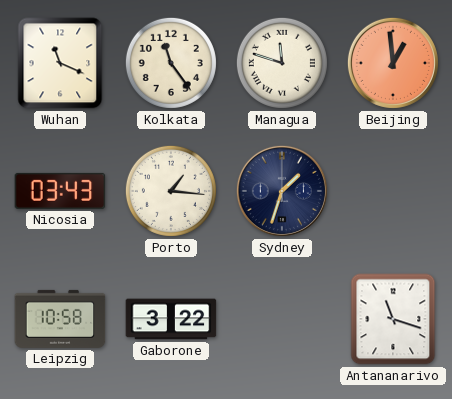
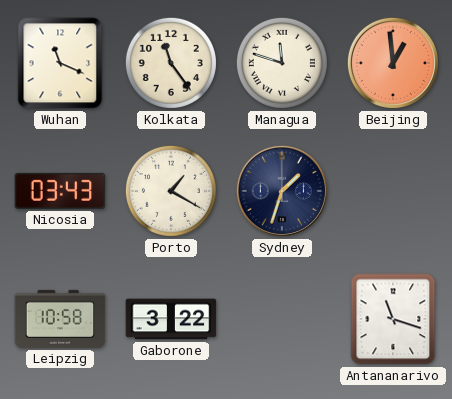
Porto: 1:16 -> 1:20
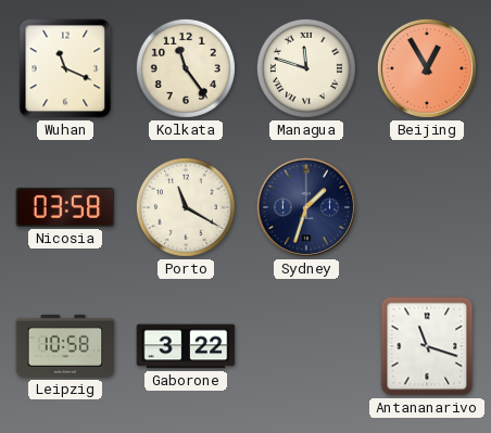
Beijing: 12:59 -> 12:55
Nicosia: 03:43 -> 03:58
Porto: 1:20 -> 11:20
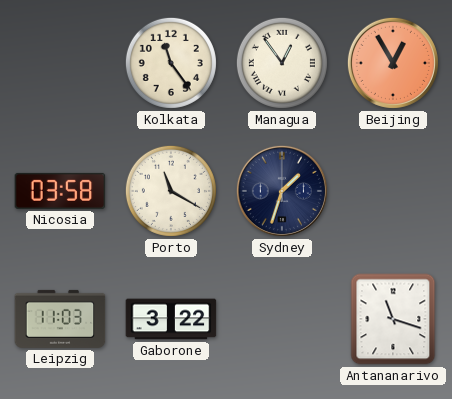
Wuhan: 11:19 -> none
Managua: 11:48 -> 12:54
Leipzig: 10:58 -> 11:03
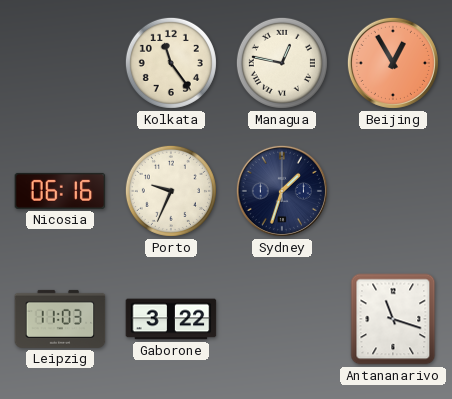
Managua: 12:54 -> 12:47
Nicosia: 03:58 -> 06:16
Porto: 11:20 -> 9:34
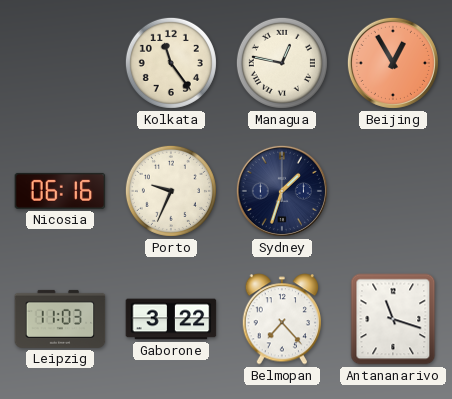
Belmopan: none -> 7:23
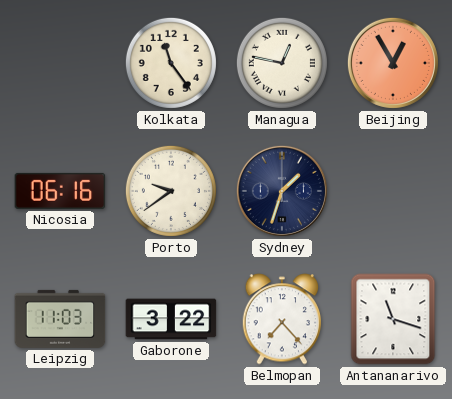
Porto: 9:34 -> 9:39
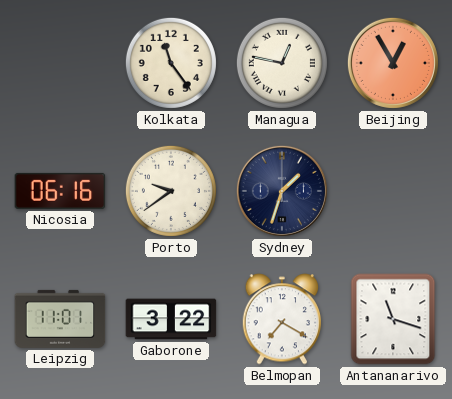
Leipzig: 11:03 -> 11:01
Belmopan: 7:23 -> 7:20
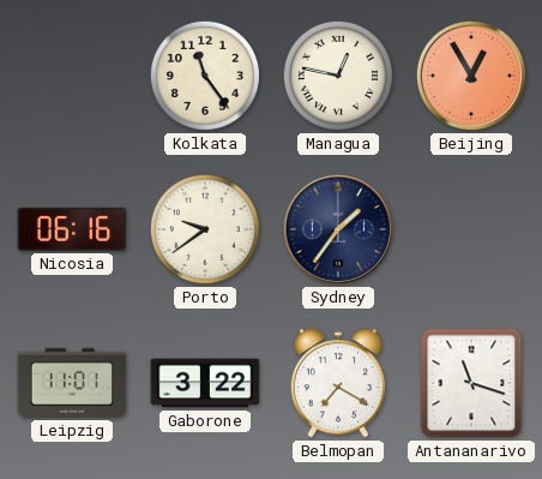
Sydney: 1:33 -> 1:36
